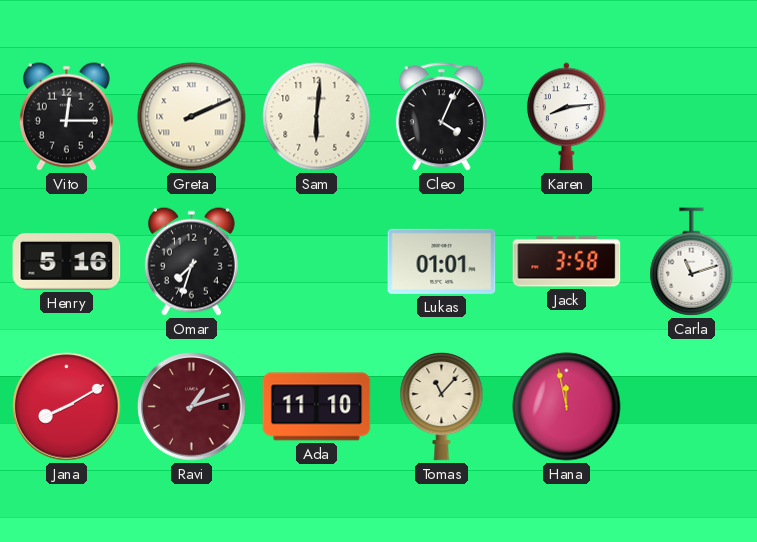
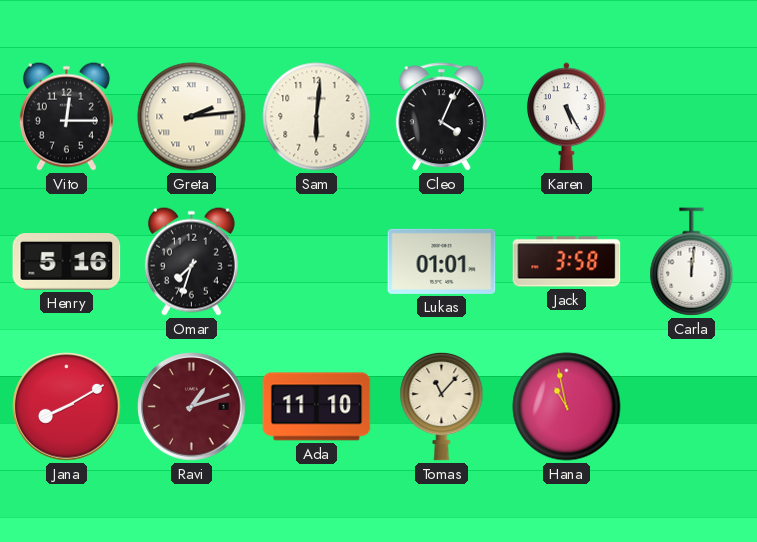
Greta: 2:11 -> 2:14
Karen: 8:14 -> 5:25
Carla: 11:12 -> 12:01
Hana: 11:58 -> 10:58
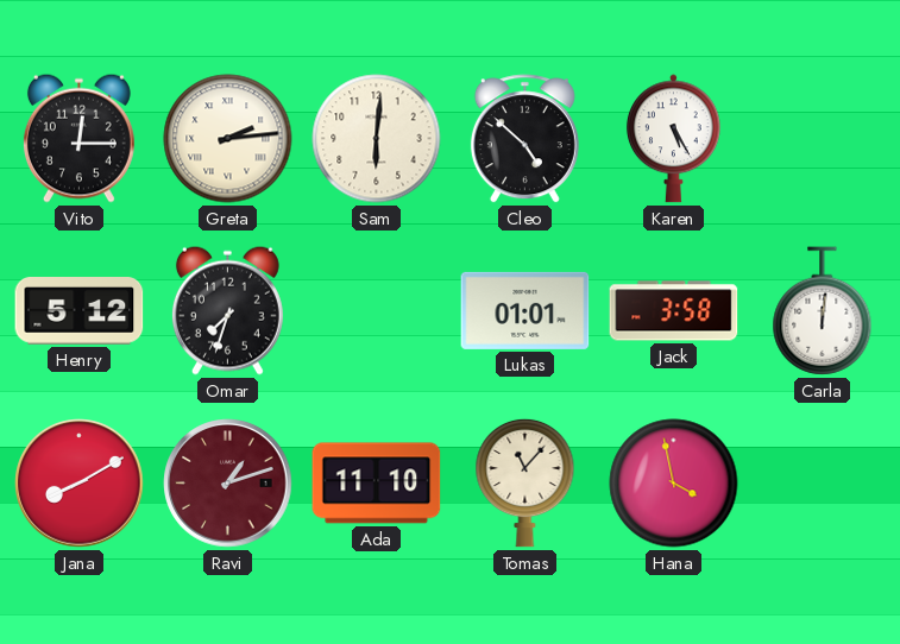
Cleo: 4:04 -> 4:52
Henry: 5:16 -> 5:12
Hana: 10:58 -> 3:58
